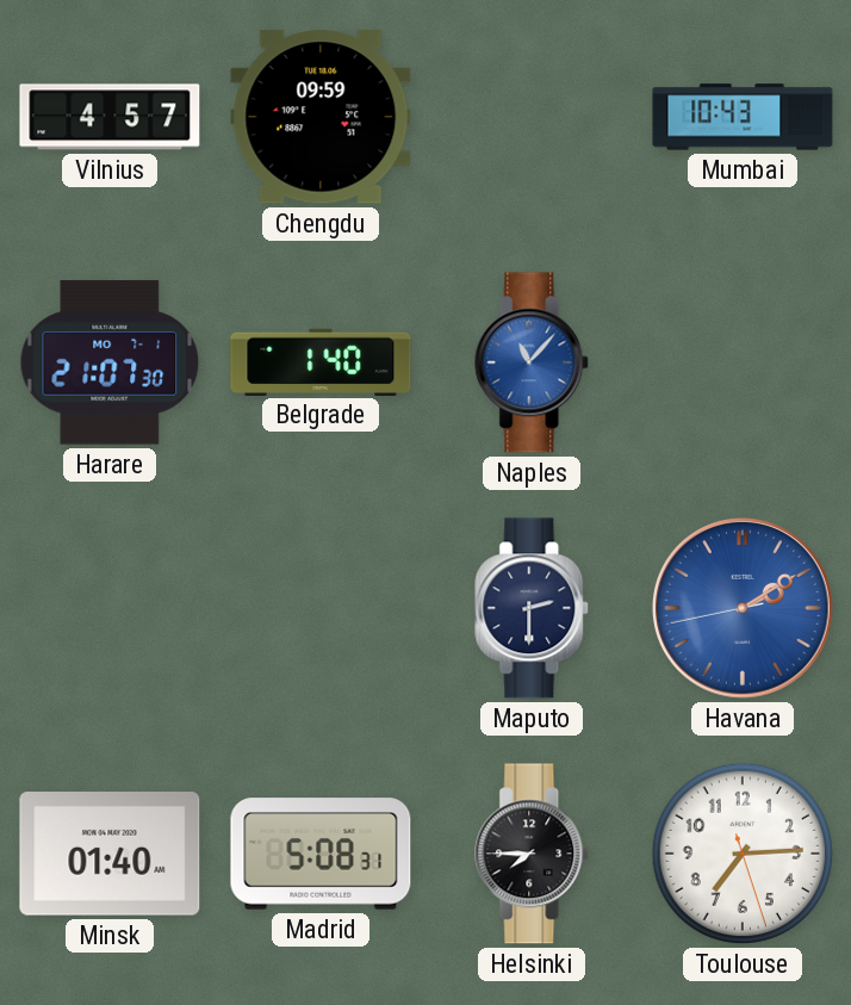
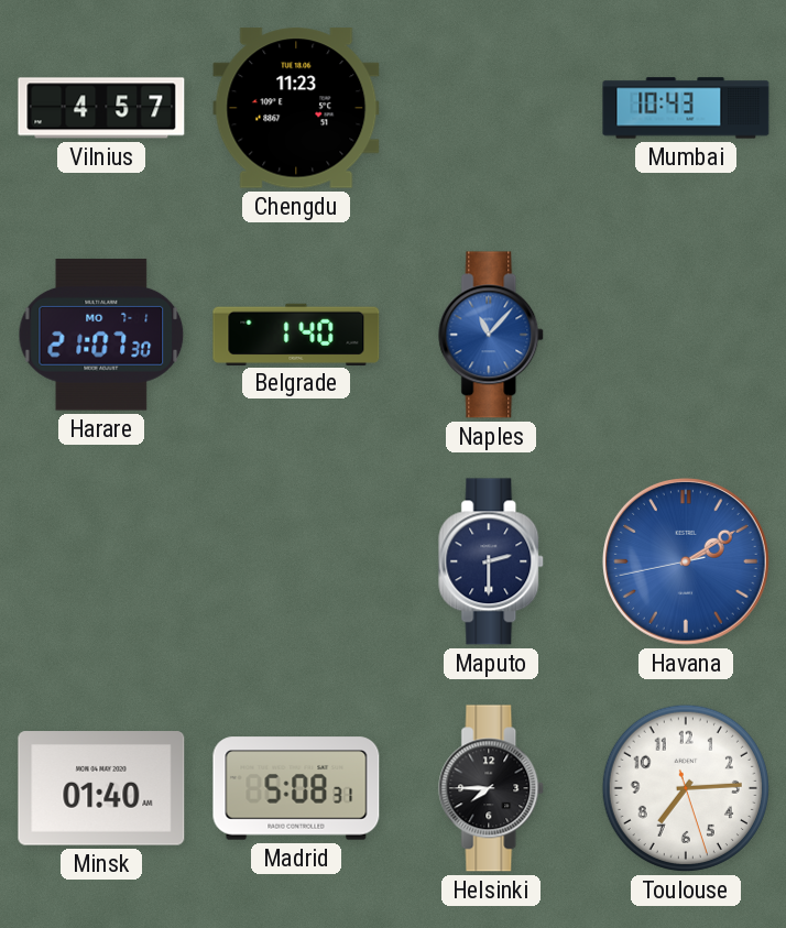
Chengdu: 09:59 -> 11:23
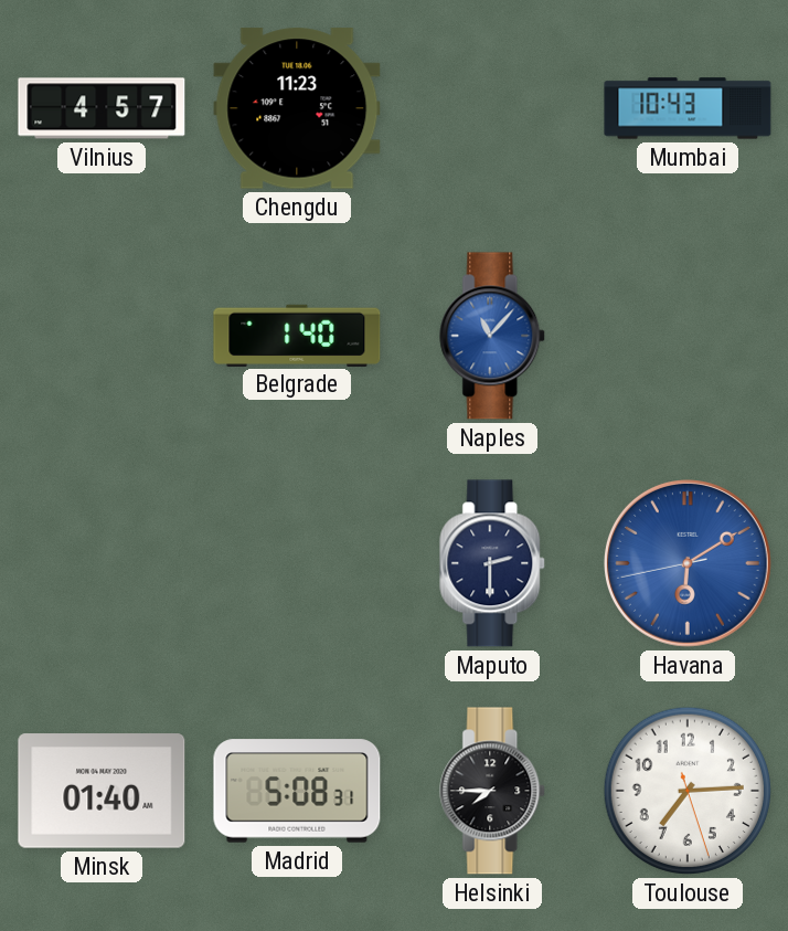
Harare: 21:07 -> none
Havana: 2:09 -> 6:09
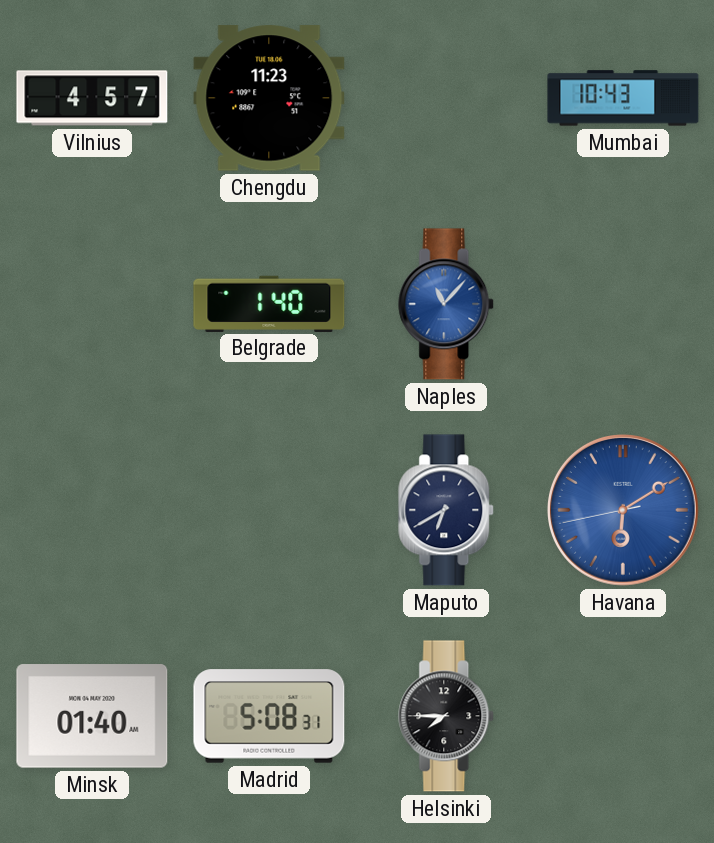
Maputo: 2:30 -> 6:40
Toulouse: 7:14 -> none
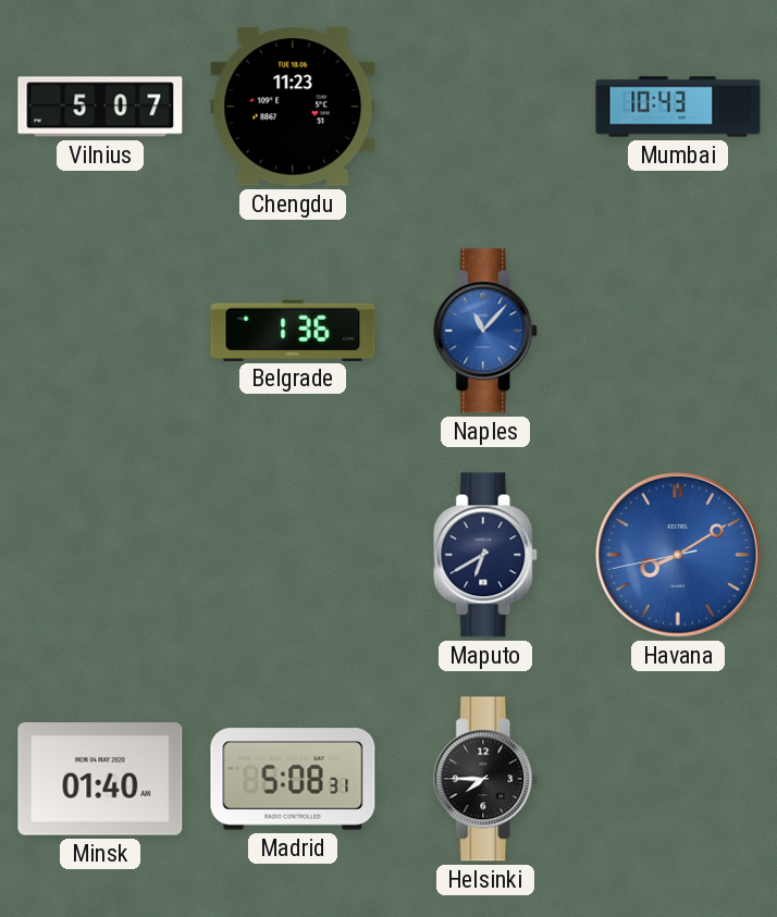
Vilnius: 4:57 -> 5:07
Belgrade: 1:40 -> 1:36
Havana: 6:09 -> 8:09
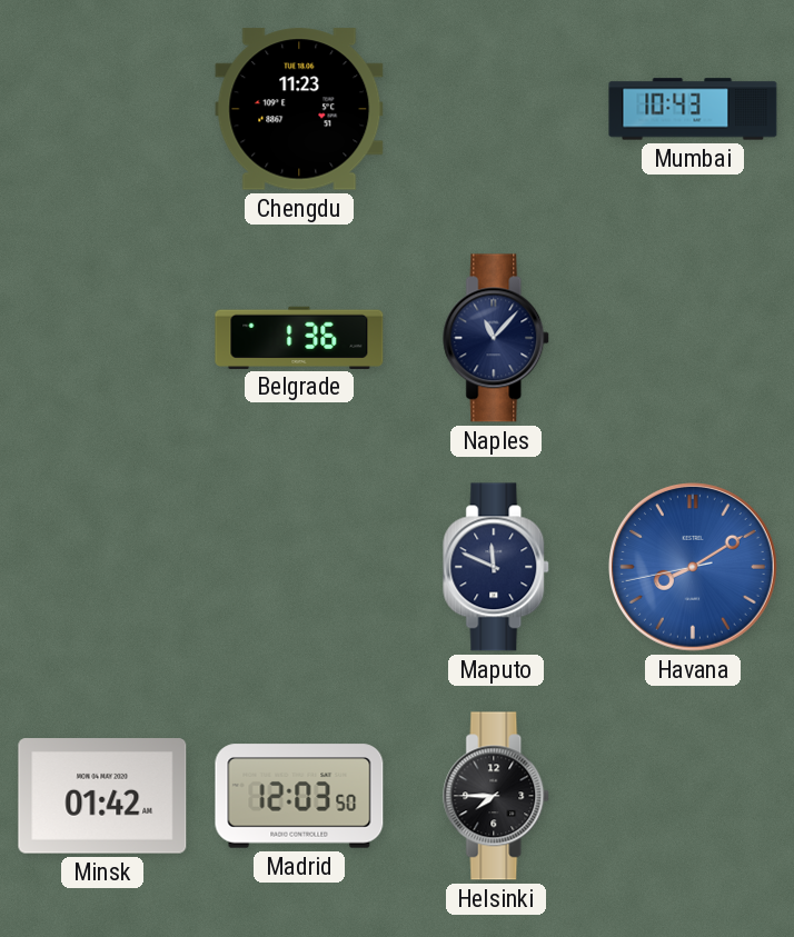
Vilnius: 5:07 -> none
Naples dial: blue -> navy
Maputo: 6:40 -> 11:49
Minsk: 01:40 -> 01:42
Madrid: 5:08 -> 12:03
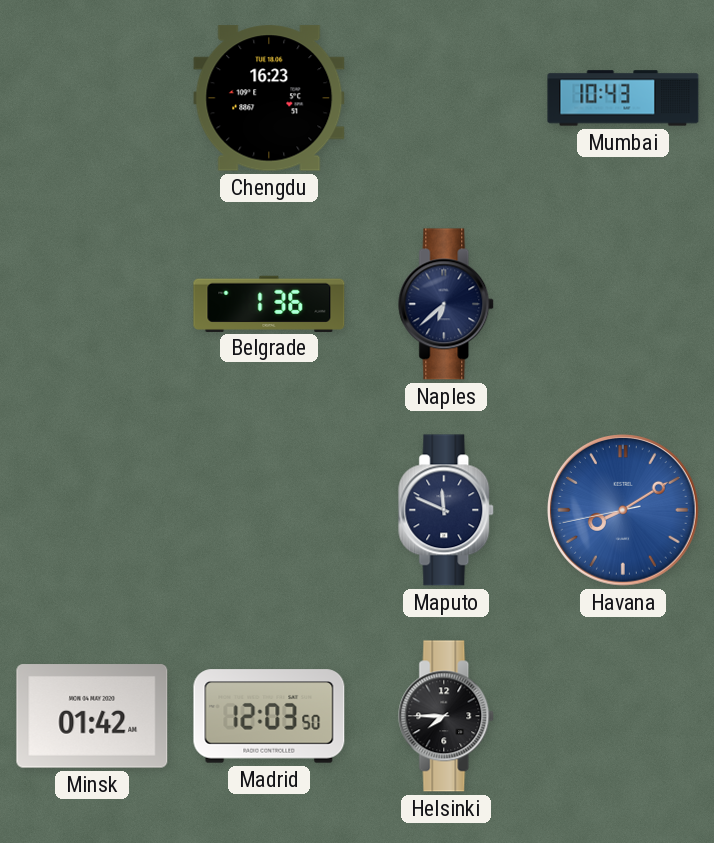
Chengdu: 11:23 -> 16:23
Naples: 11:07 -> 6:38
